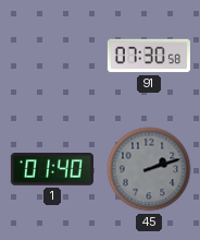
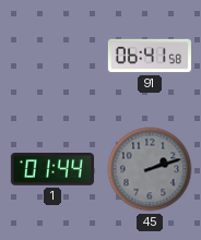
91: 07:30 -> 06:41
1: 01:40 -> 01:44
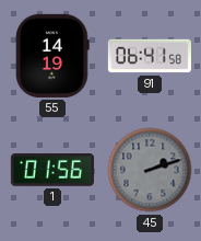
55: none -> 14:19
1: 01:44 -> 01:56
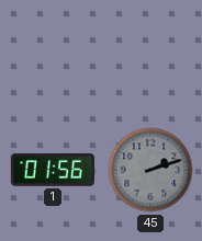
55: 14:19 -> none
91: 06:41 -> none
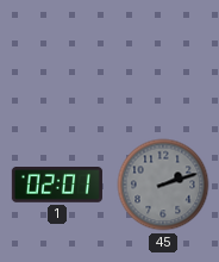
1: 01:56 -> 02:01
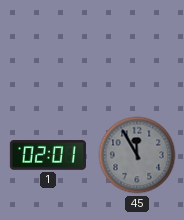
45: 2:12 -> 11:55
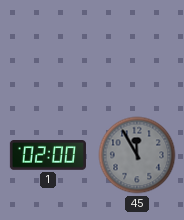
1: 02:01 -> 02:00
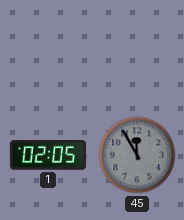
1: 02:00 -> 02:05
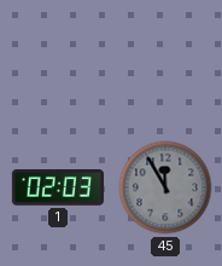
1: 02:05 -> 02:03
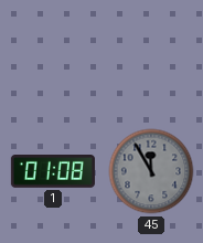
1: 02:03 -> 01:08
